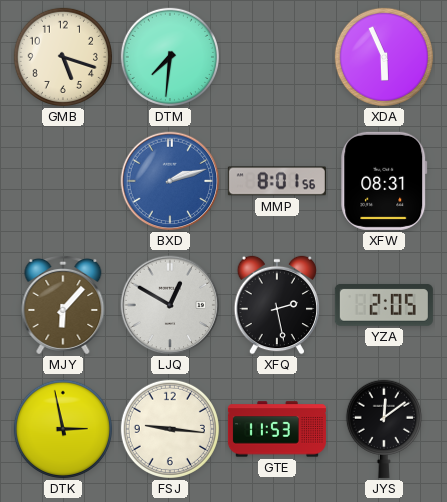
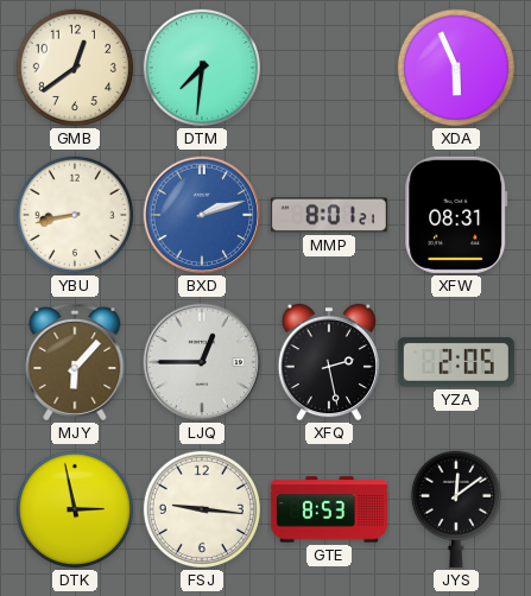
GMB: 5:18 -> 12:39
YBU: none -> 8:43
MMP: 8:01:56 -> 8:01:21
LJQ: 12:50 -> 12:45
GTE: 11:53 -> 8:53
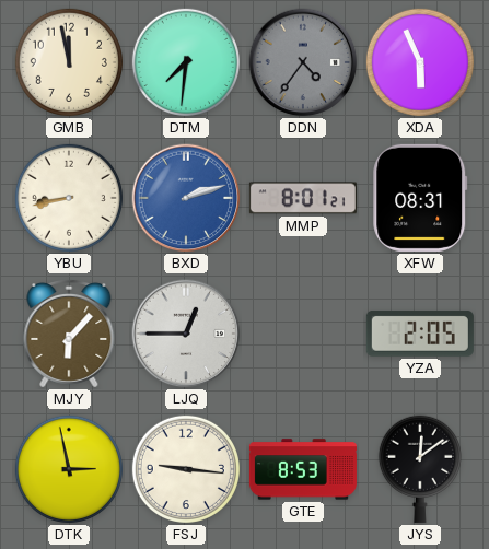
GMB: 12:39 -> 11:58
DDN: none -> 4:36
XFQ: 2:28 -> none
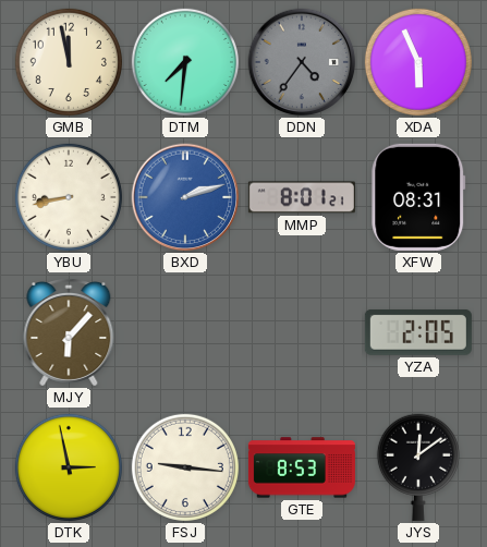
LJQ: 12:45 -> none
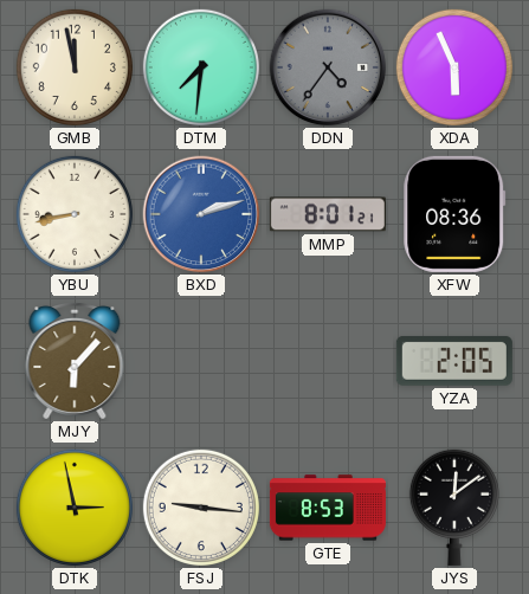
XFW: 08:31 -> 08:36
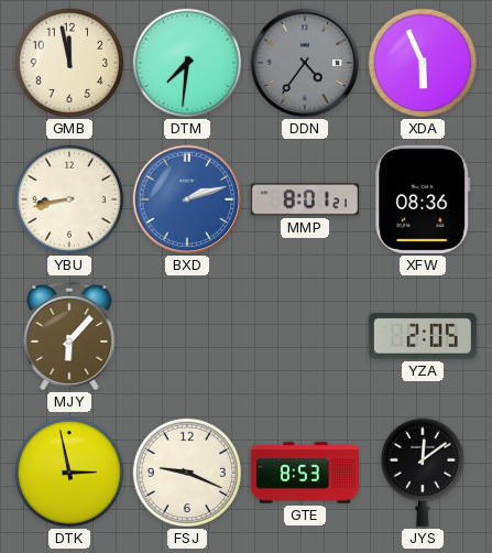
FSJ: 9:16 -> 9:19
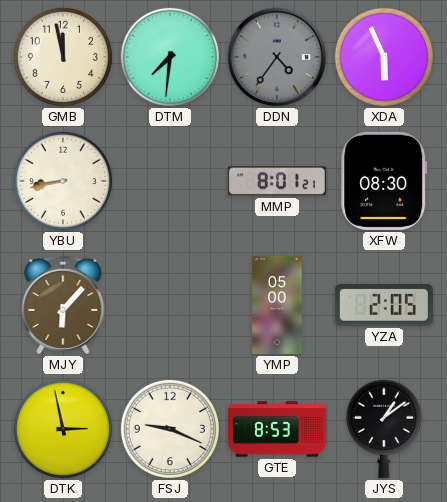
BXD: 2:12 -> none
XFW: 08:36 -> 08:30
YMP: none -> 05:00
JYS: 12:09 -> 1:09
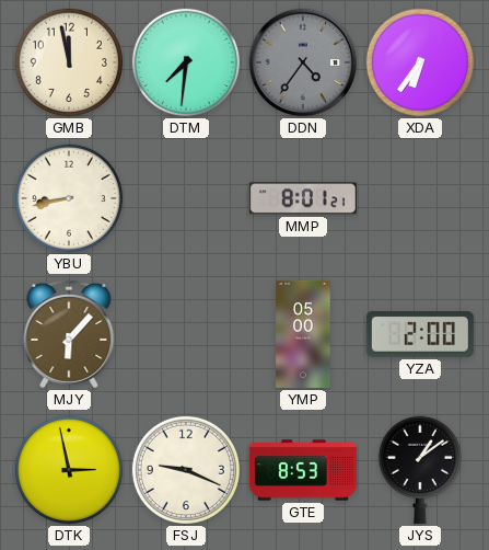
XDA: 5:56 -> 6:36
XFW: 08:30 -> none
YZA: 2:05 -> 2:00
